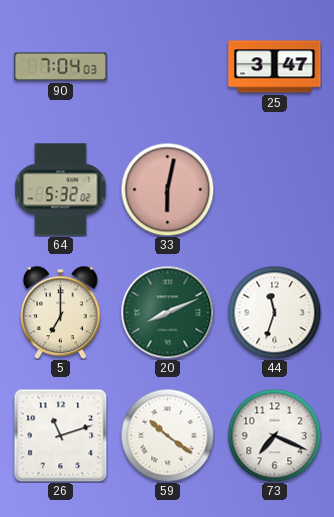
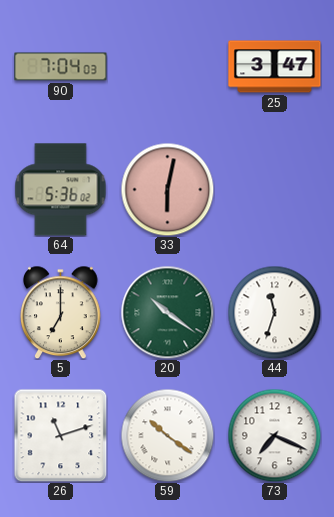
64: 5:32 -> 5:36
20: 8:11 -> 10:21
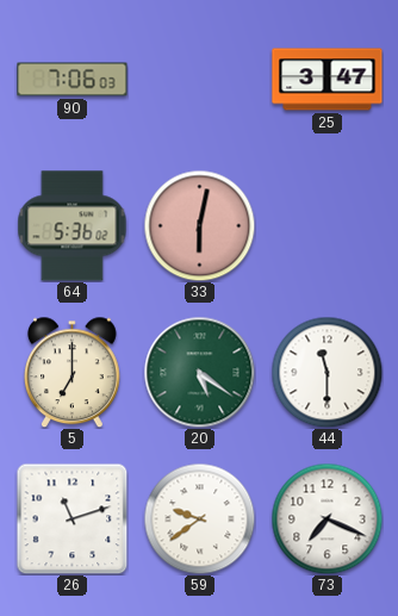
90: 7:04 -> 7:06
20: 10:21 -> 5:21
44: 11:33 -> 11:30
59: 10:21 -> 9:39
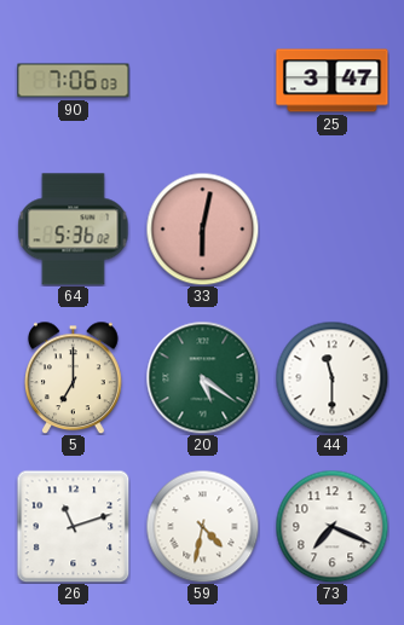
59: 9:39 -> 4:32
